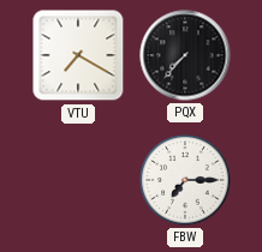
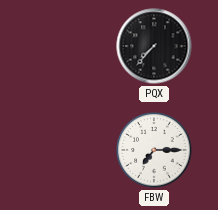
VTU: 7:20 -> none
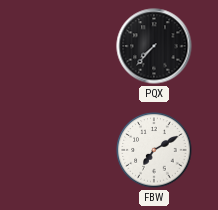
FBW: 7:15 -> 7:10
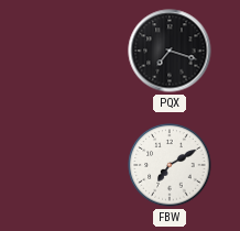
PQX: 7:37 -> 7:18
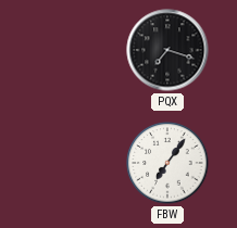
FBW: 7:10 -> 7:06
